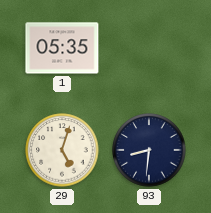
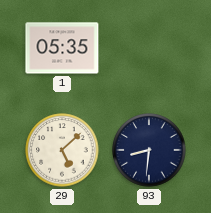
29: 5:03 -> 5:08
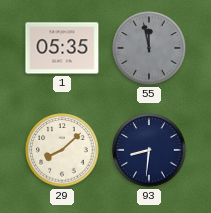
55: none -> 11:58
29: 5:08 -> 8:08
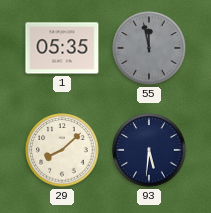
93: 8:31 -> 5:31
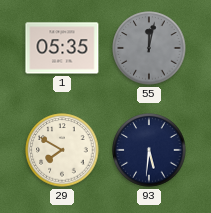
55: 11:58 -> 12:02
29: 8:08 -> 7:50
